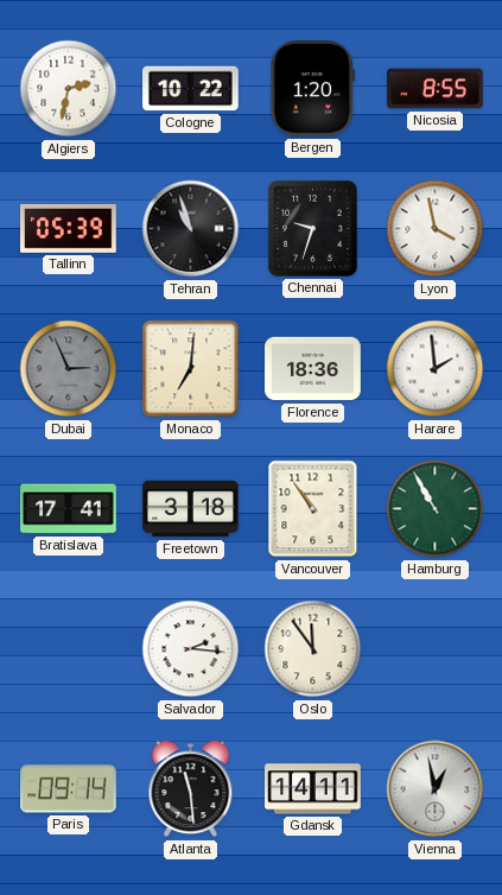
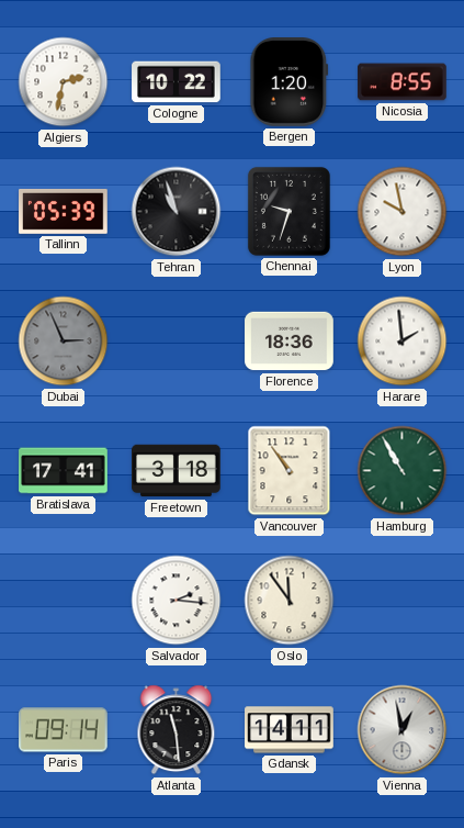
Lyon: 3:58 -> 9:58
Monaco: 7:01 -> none
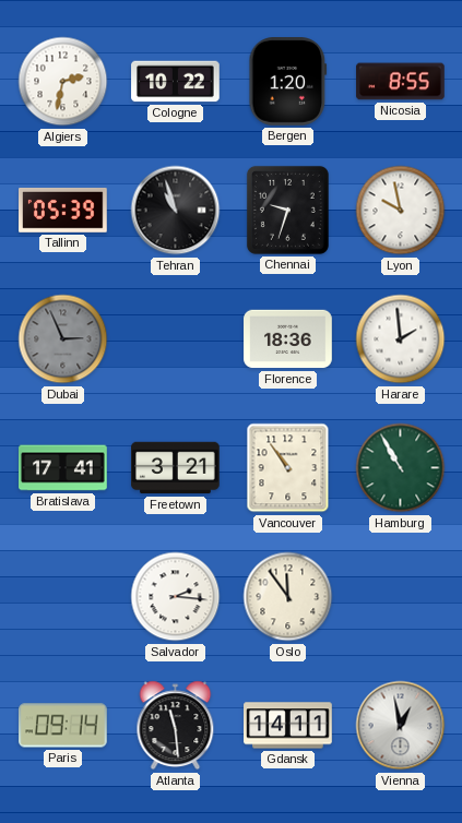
Freetown: 3:18 -> 3:21
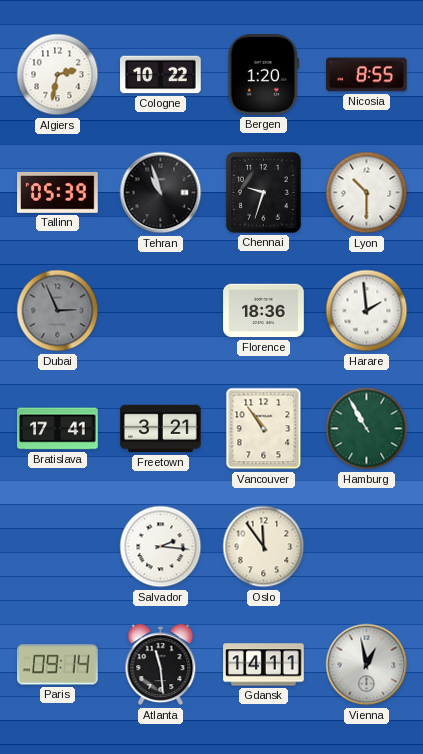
Lyon: 9:58 -> 10:30
